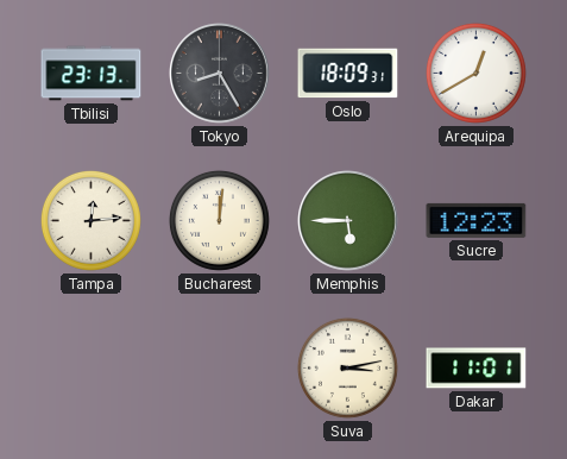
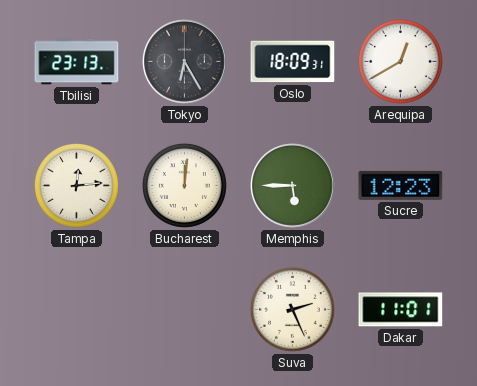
Tokyo: 8:25 -> 6:25
Suva: 3:13 -> 2:26
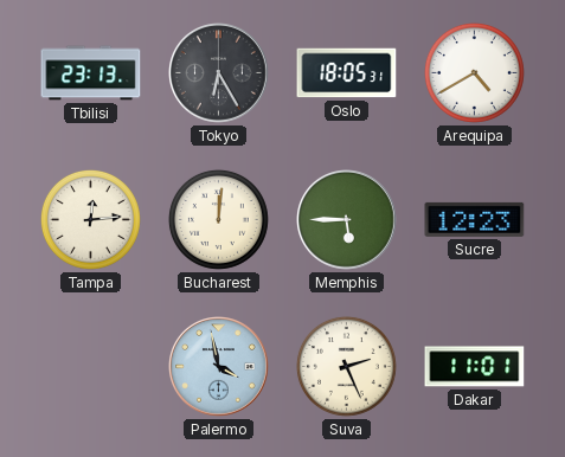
Oslo: 18:09 -> 18:05
Arequipa: 12:40 -> 4:40
Palermo: none -> 3:58
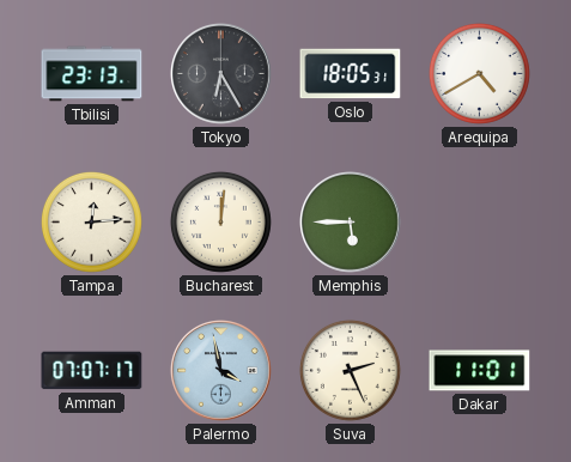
Sucre: 12:23 -> none
Amman: none -> 07:07
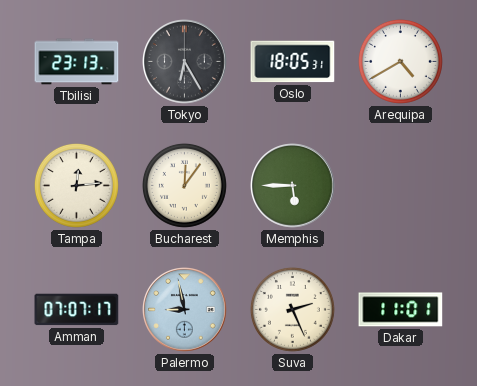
Bucharest: 12:01 -> 12:06
Palermo: 3:58 -> 8:58
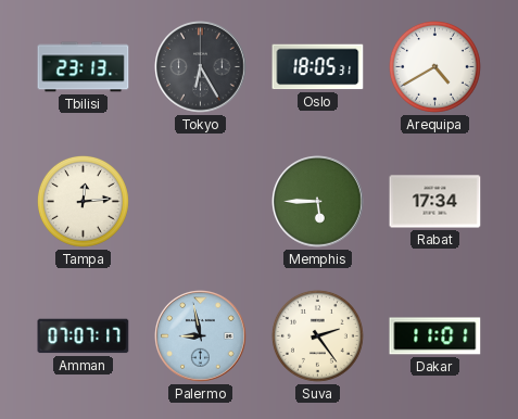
Bucharest: 12:06 -> none
Rabat: none -> 17:34
Suva: 2:26 -> 2:24
